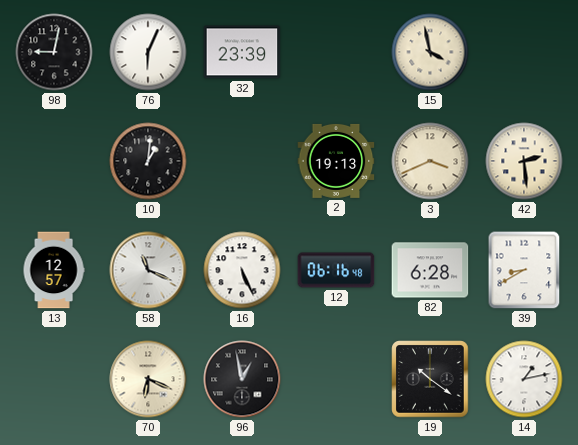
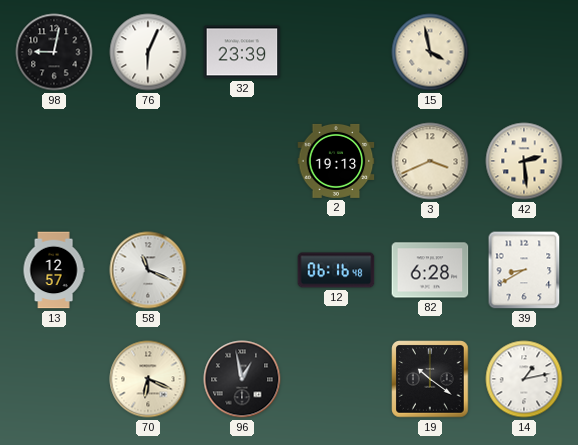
10: 1:01 -> none
16: 5:26 -> none
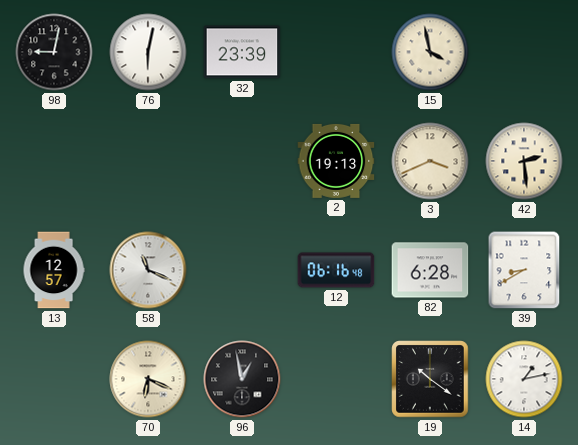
76: 6:04 -> 6:02
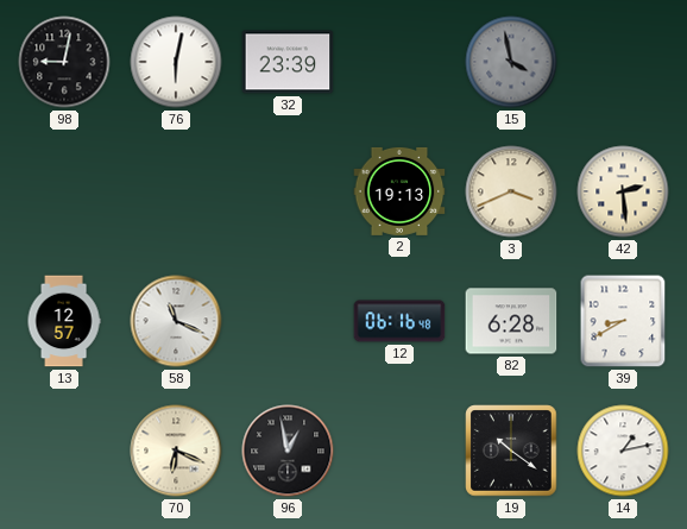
15 dial: cream -> grey
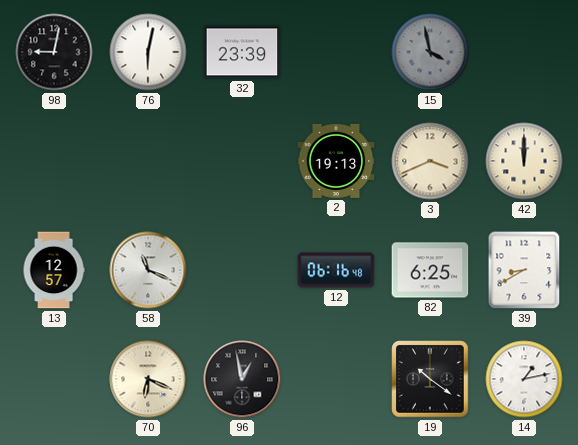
42: 2:29 -> 12:00
82: 6:28 -> 6:25
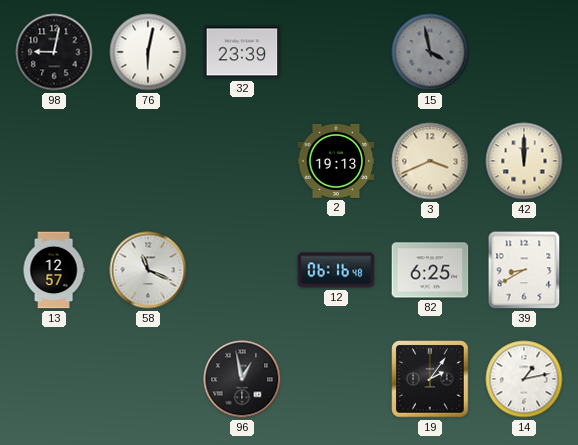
70: 6:19 -> none
19: 10:21 -> 2:06
